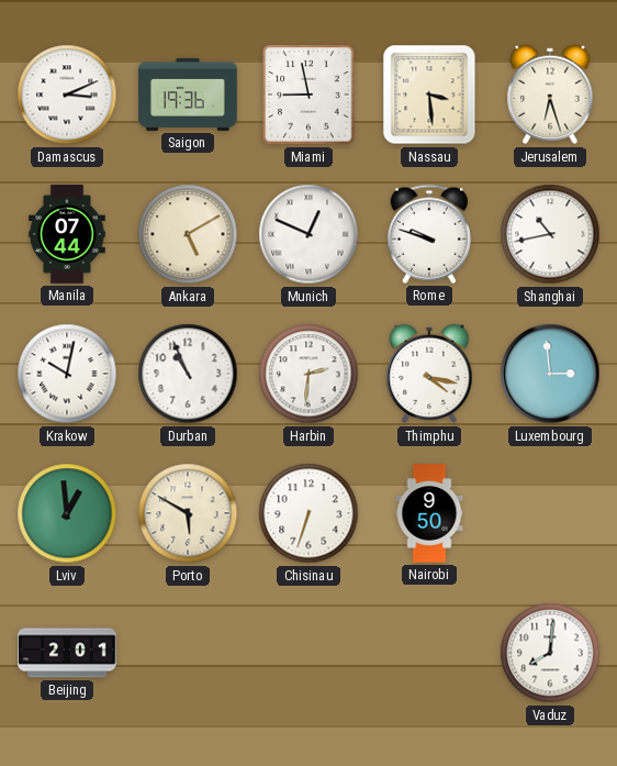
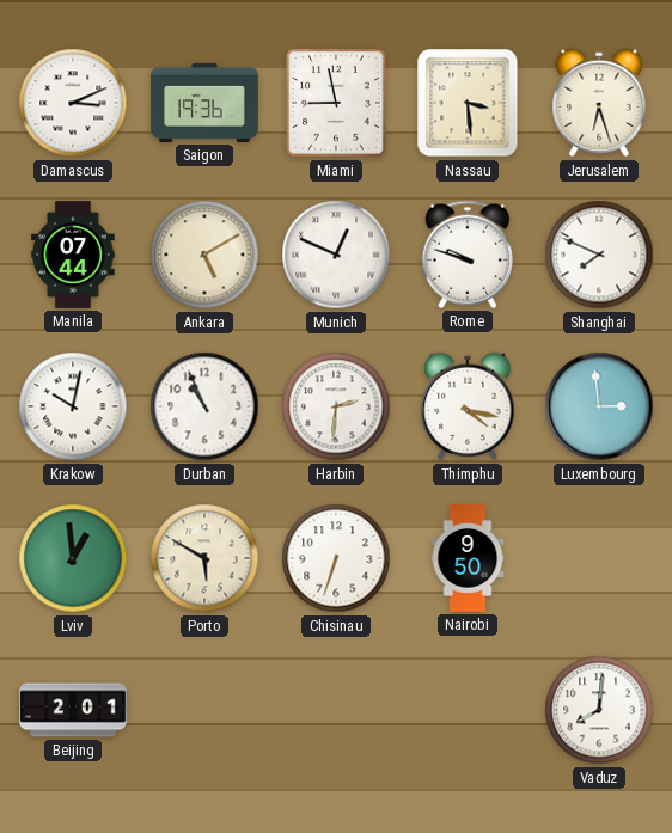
Shanghai: 10:43 -> 7:49
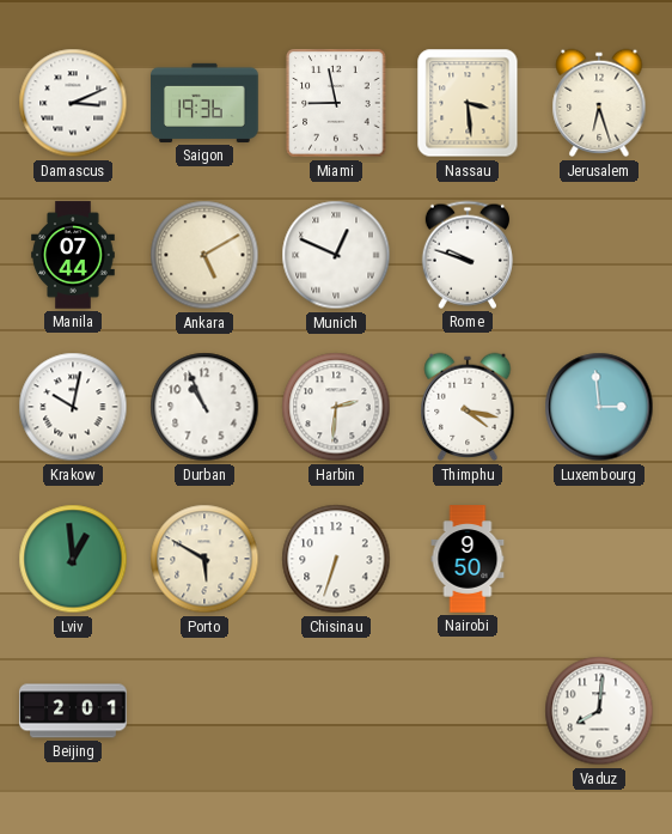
Shanghai: 7:49 -> none
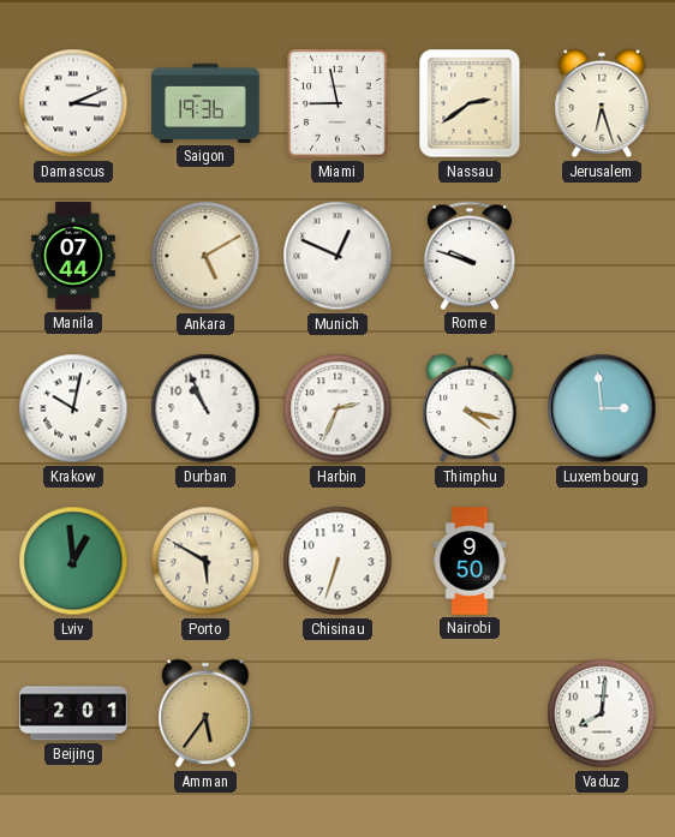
Nassau: 3:29 -> 2:39
Harbin: 2:31 -> 2:34
Amman: none -> 5:36
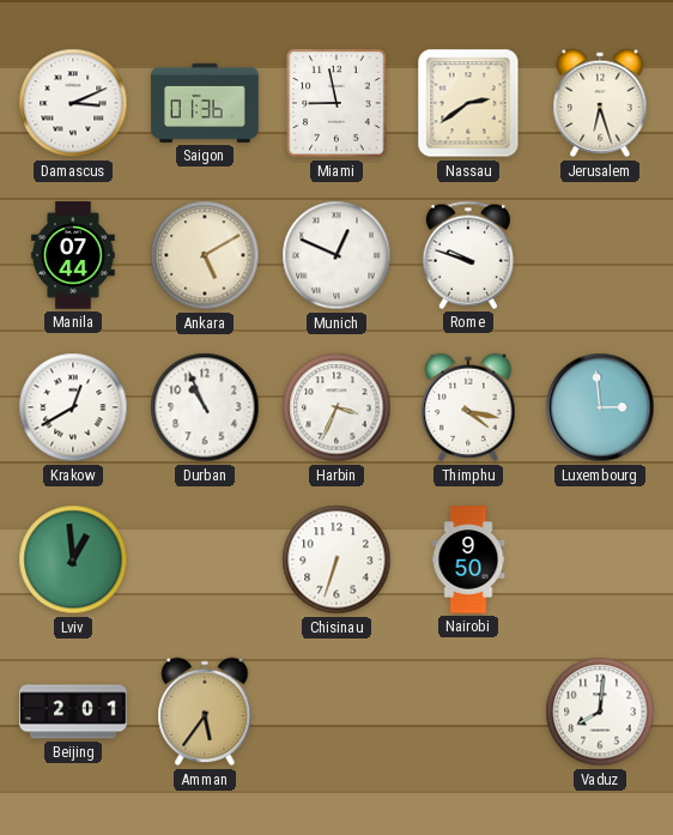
Saigon: 19:36 -> 01:36
Krakow: 10:02 -> 12:40
Harbin: 2:34 -> 3:34
Porto: 5:50 -> none
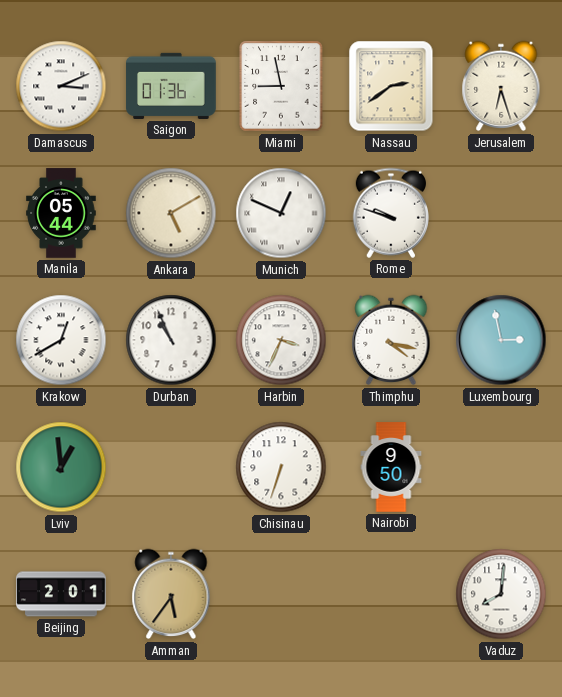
Manila: 07:44 -> 05:44
Luxembourg: 2:59 -> 2:58
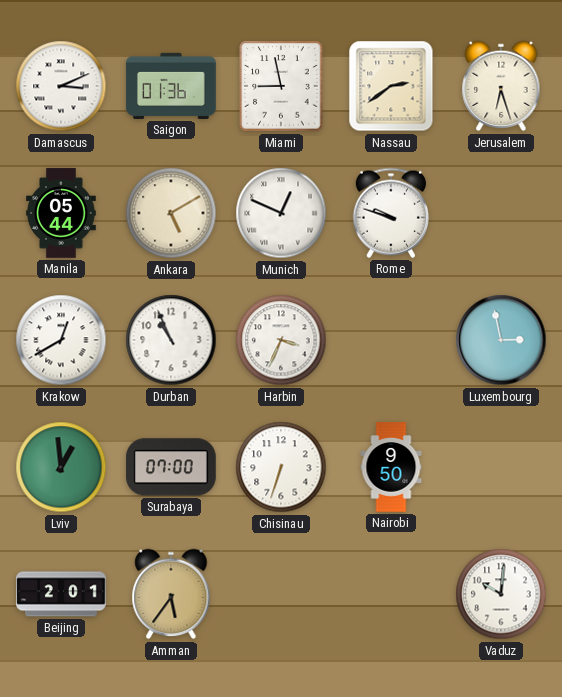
Thimphu: 4:17 -> none
Surabaya: none -> 07:00
Vaduz: 8:01 -> 10:01
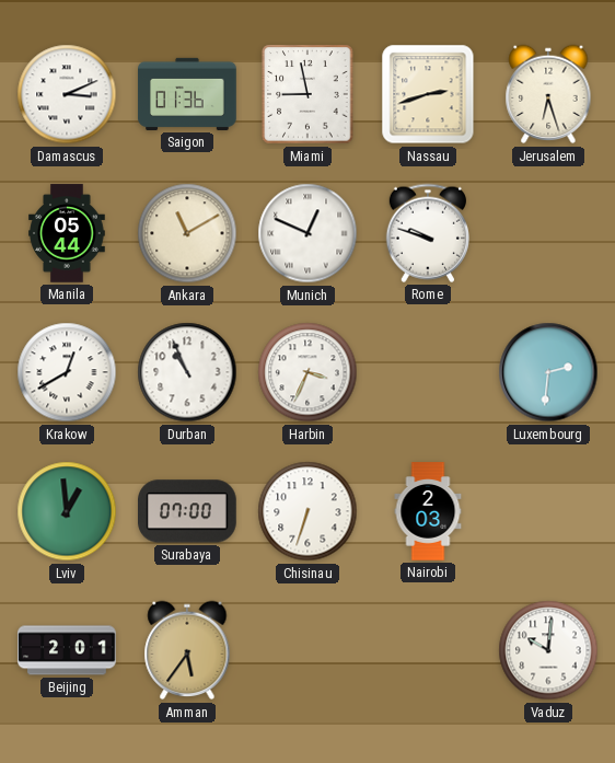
Nassau: 2:39 -> 2:42
Ankara: 5:10 -> 11:10
Luxembourg: 2:58 -> 2:31
Nairobi: 9:50 -> 2:03
